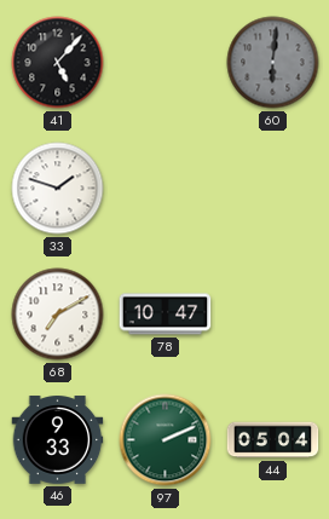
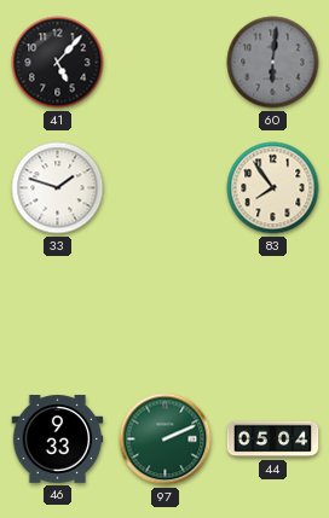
83: none -> 7:54
68: 7:10 -> none
78: 10:47 -> none
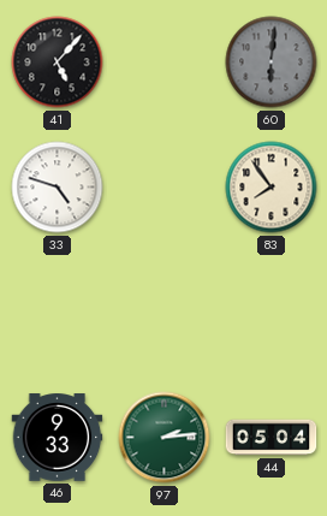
33: 1:48 -> 4:48
97: 2:11 -> 2:14
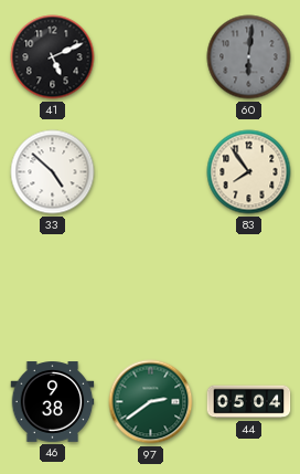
41: 5:07 -> 5:11
33: 4:48 -> 4:52
46: 9:33 -> 9:38
97: 2:14 -> 2:39
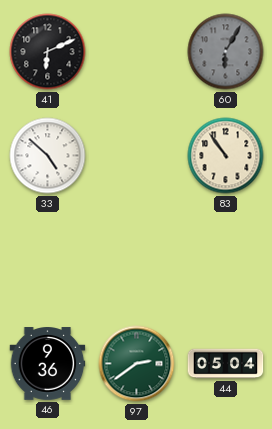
41: 5:11 -> 6:11
60: 6:01 -> 6:05
83: 7:54 -> 10:54
46: 9:38 -> 9:36
